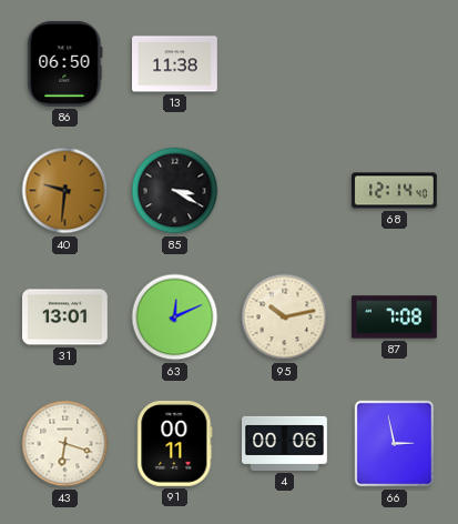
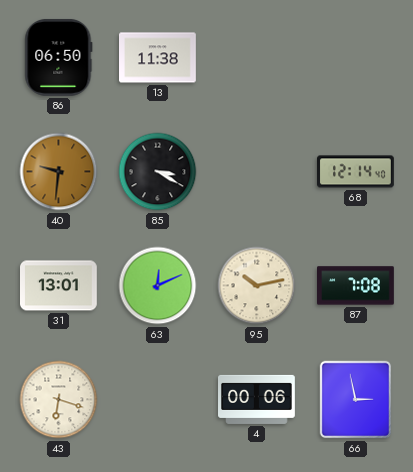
91: 00:11 -> none
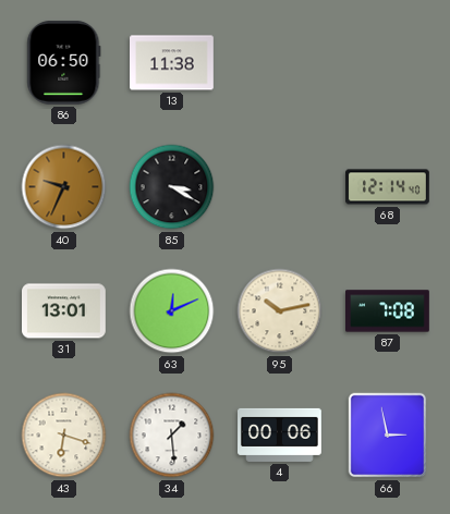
40: 9:31 -> 9:34
34: none -> 1:29
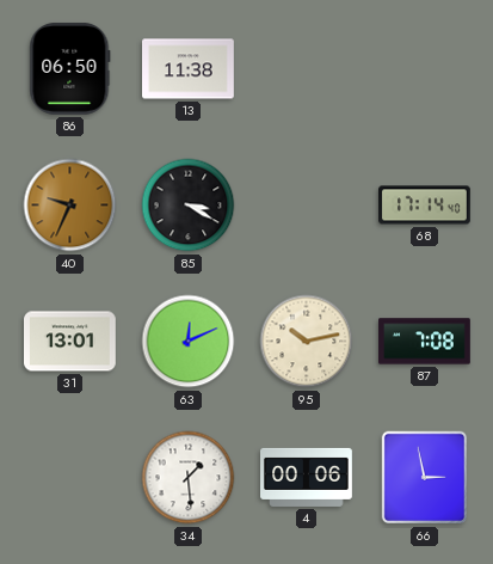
68: 12:14 -> 17:14
43: 6:18 -> none
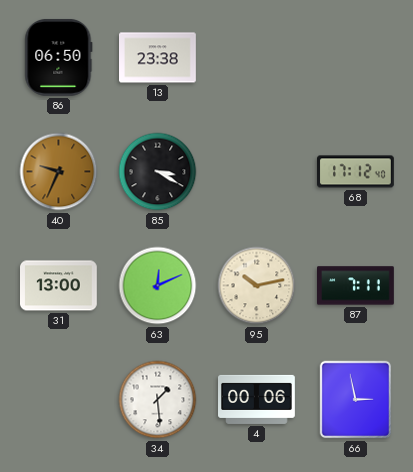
13: 11:38 -> 23:38
68: 17:14 -> 17:12
31: 13:01 -> 13:00
87: 7:08 -> 7:11
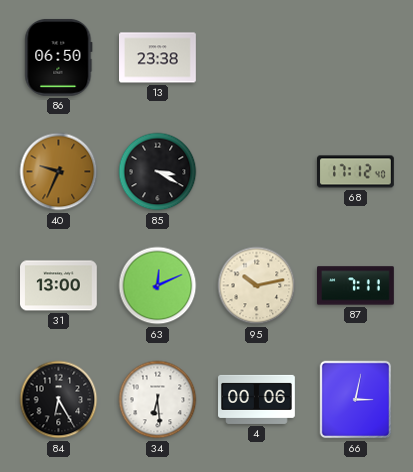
84: none -> 6:25
34: 1:29 -> 6:29
66: 2:58 -> 3:02
